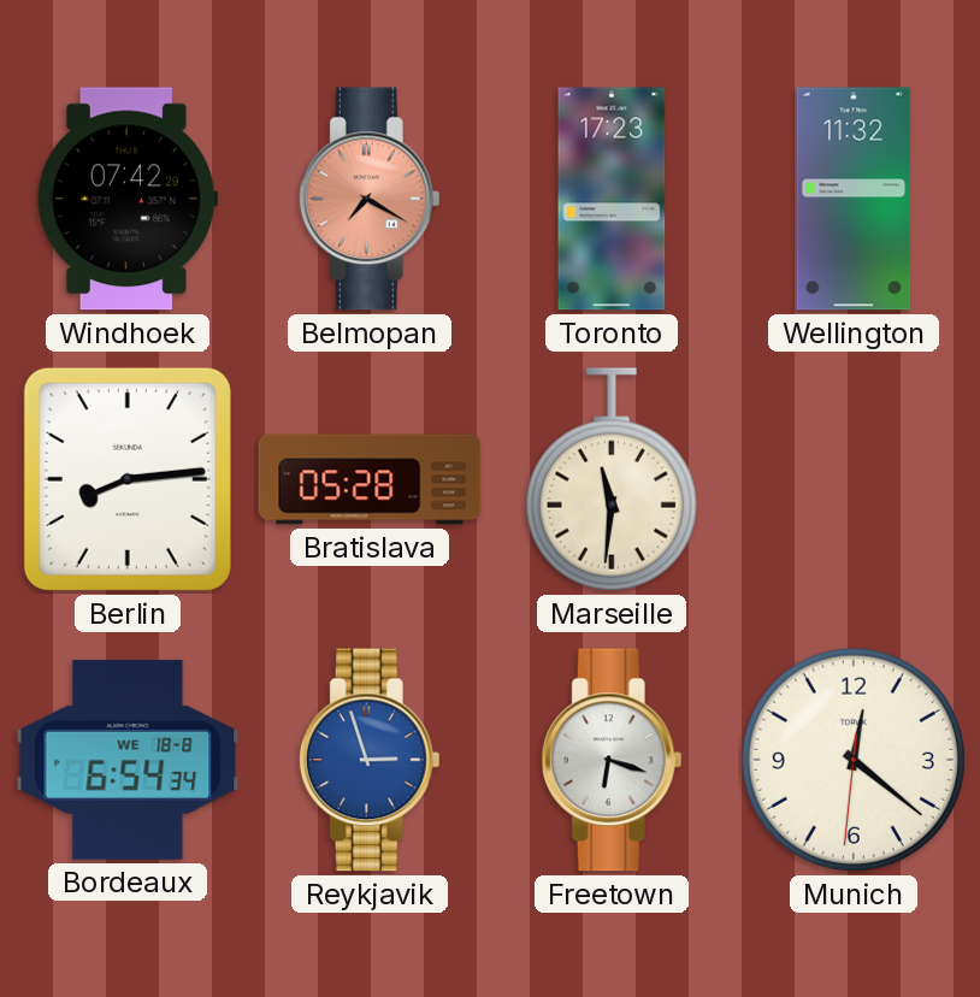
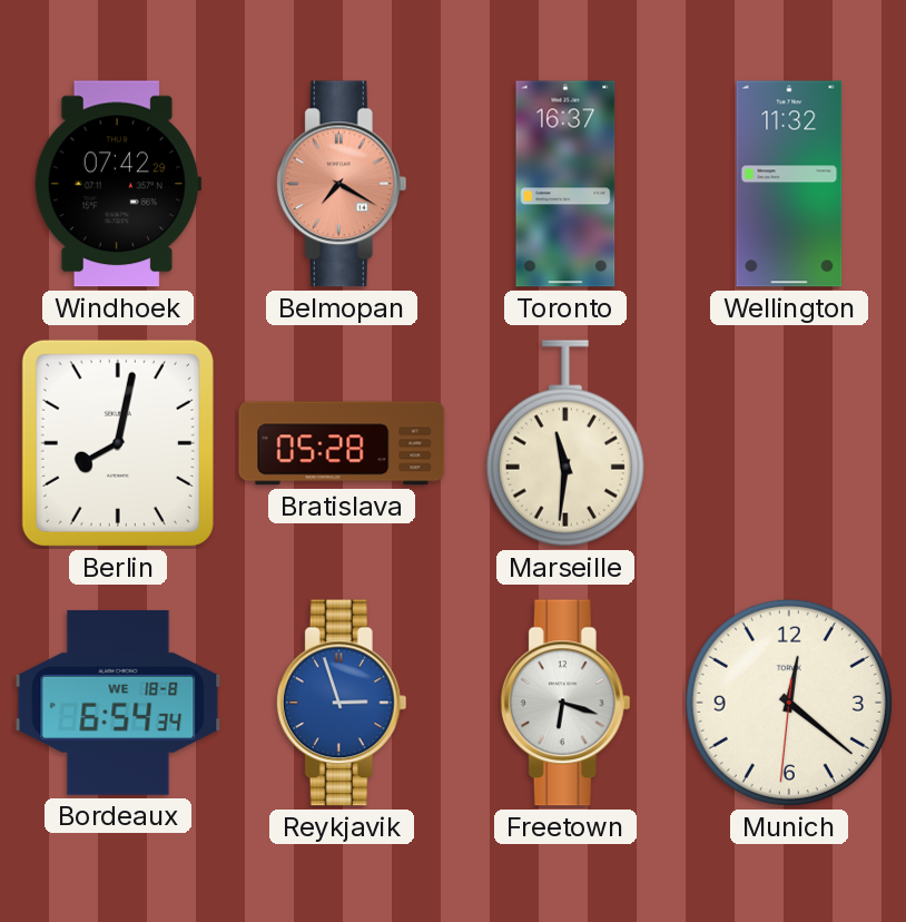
Toronto: 17:23 -> 16:37
Berlin: 8:14 -> 8:02
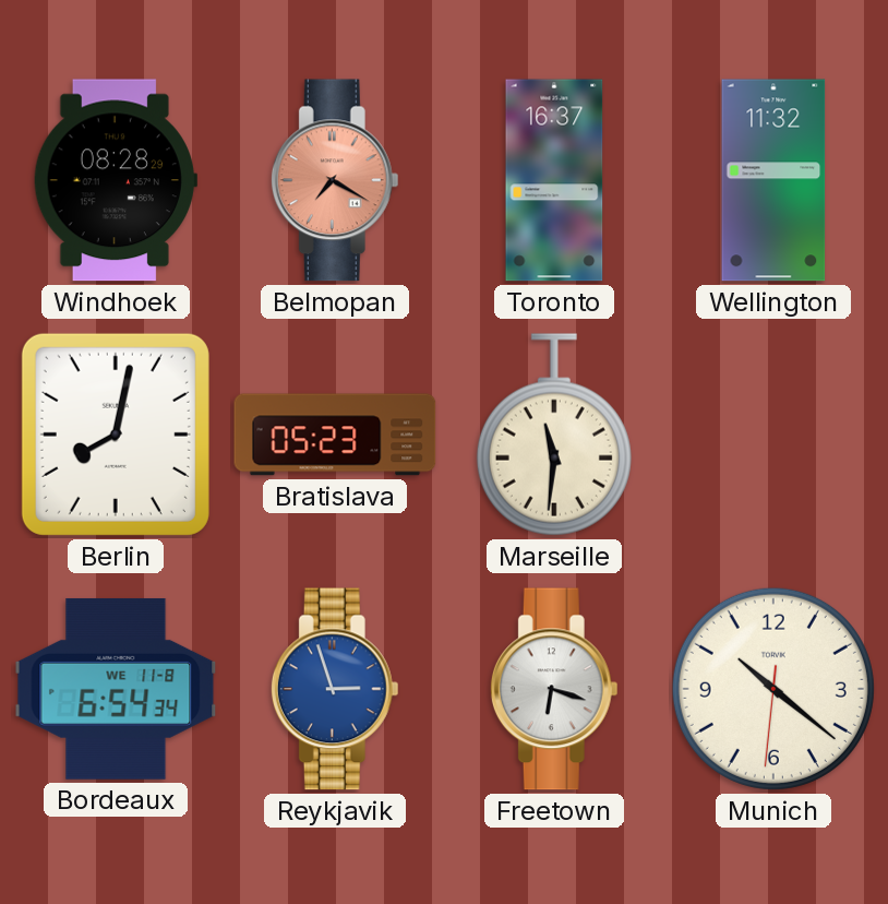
Windhoek: 07:42 -> 08:28
Bratislava: 05:28 -> 05:23
Bordeaux date: WE 18-8 -> WE 11-8
Munich: 12:21 -> 10:21
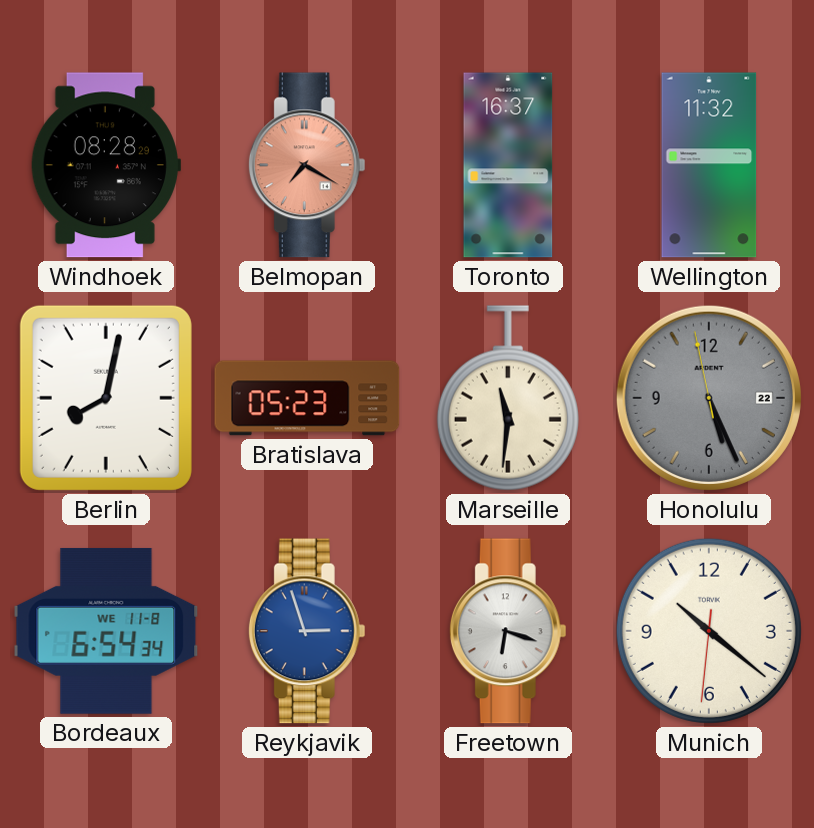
Honolulu: none -> 5:25
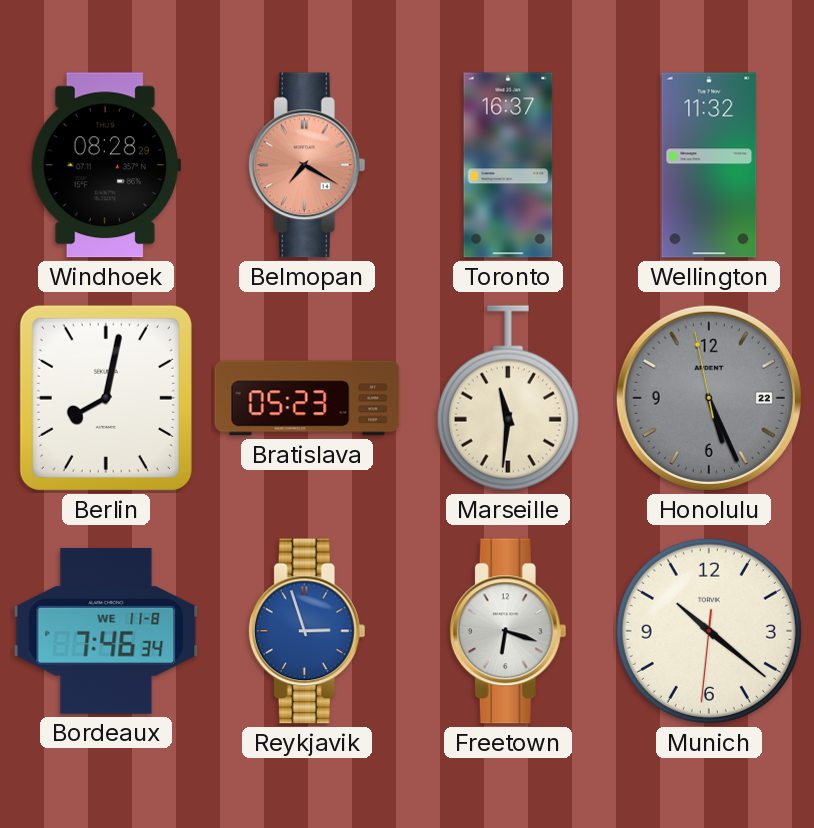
Bordeaux: 6:54 -> 7:46
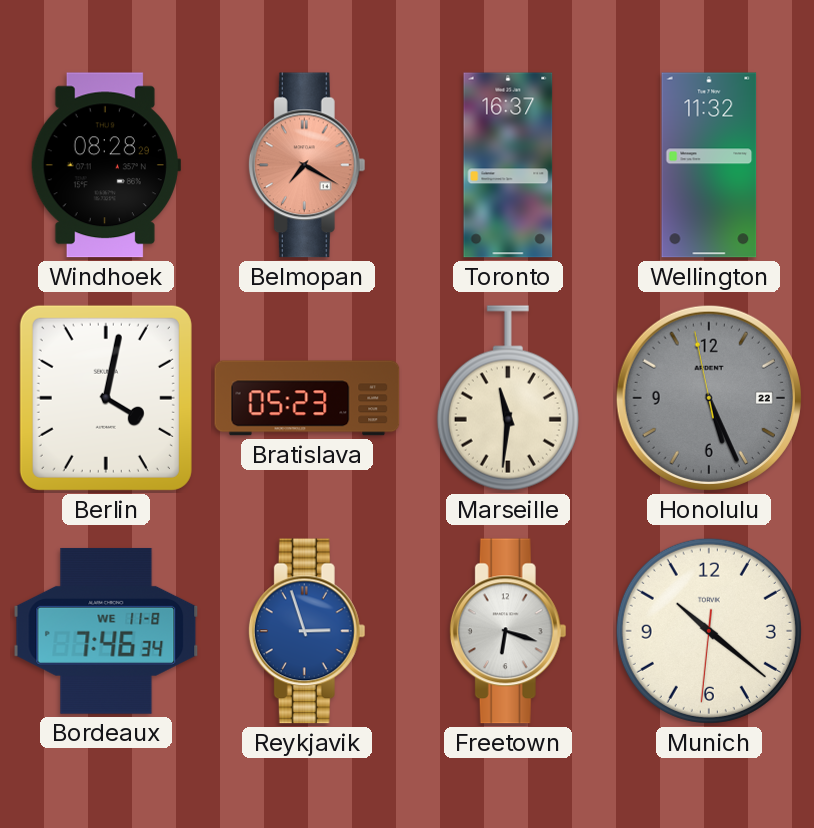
Berlin: 8:02 -> 4:02
